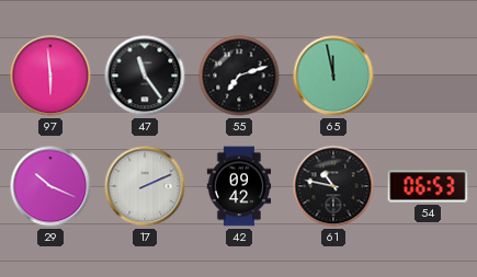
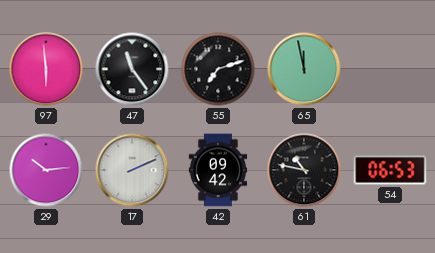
29: 10:19 -> 10:14
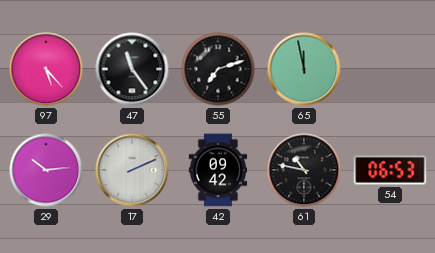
97: 5:59 -> 5:23
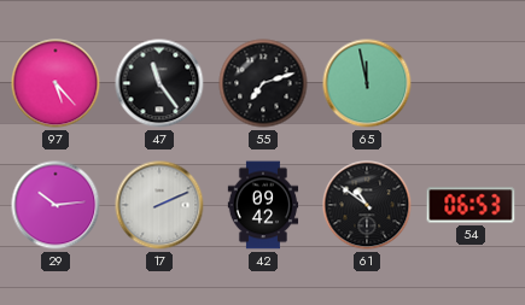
61: 10:47 -> 10:51
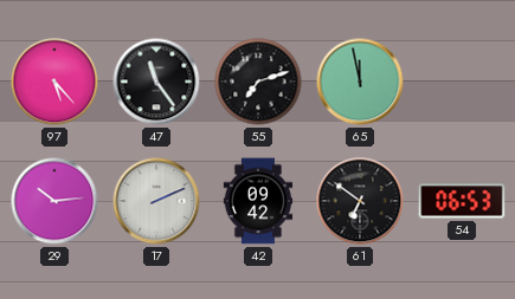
61: 10:51 -> 6:51
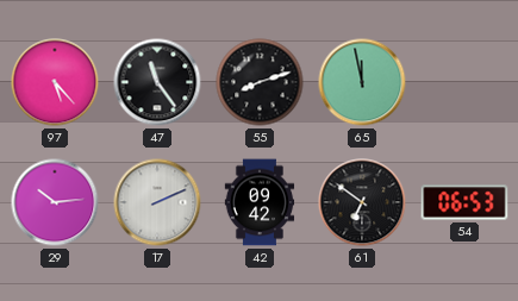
55: 7:12 -> 8:12
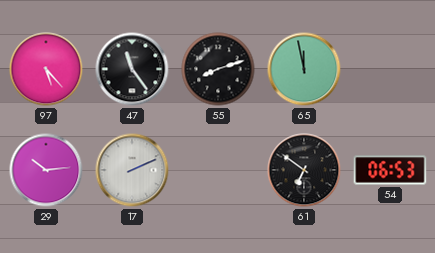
42: 09:42 -> none
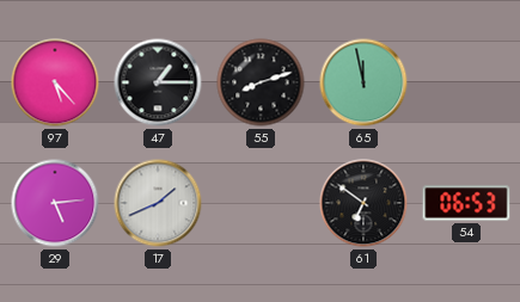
47: 11:24 -> 1:15
29: 10:14 -> 5:14
17: 2:11 -> 1:41
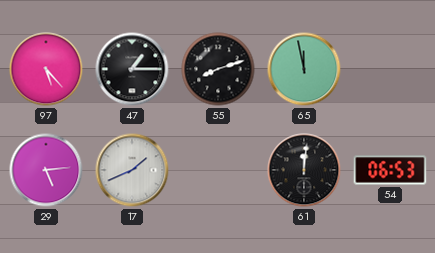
61: 6:51 -> 12:01
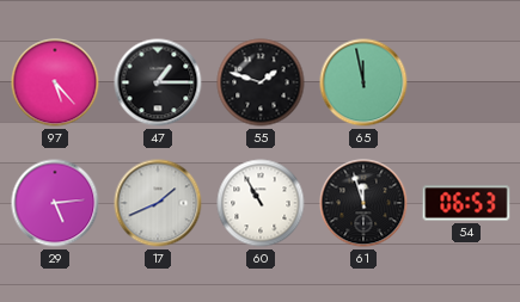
55: 8:12 -> 1:48
60: none -> 10:55
61: 12:01 -> 11:57
